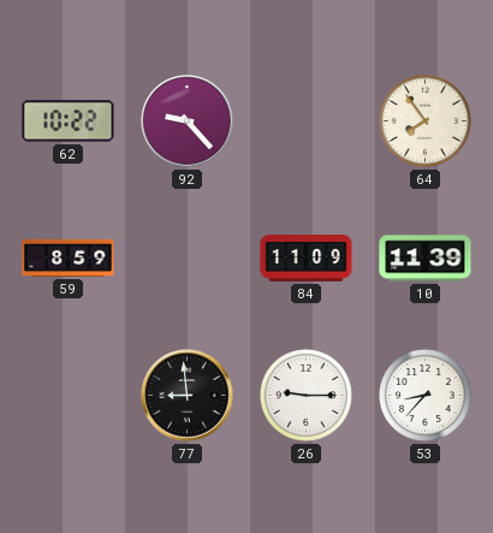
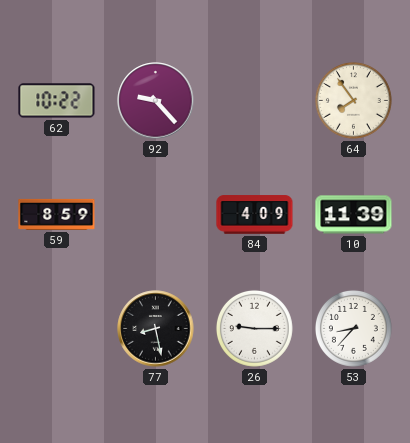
84: 11:09 -> 4:09
77: 8:59 -> 8:28
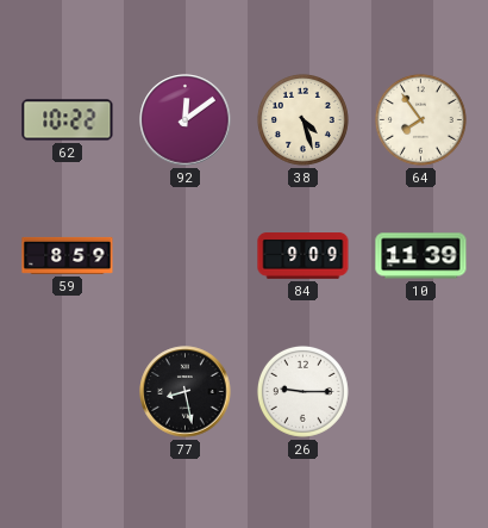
92: 9:23 -> 12:09
38: none -> 4:27
84: 4:09 -> 9:09
53: 8:37 -> none
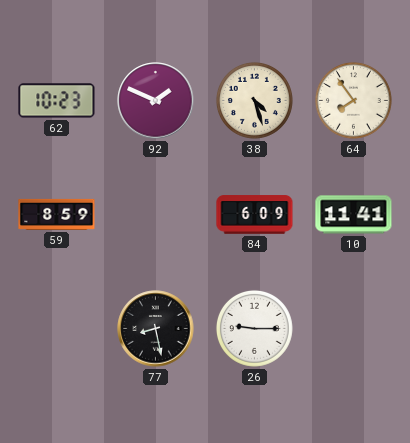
62: 10:22 -> 10:23
92: 12:09 -> 1:49
84: 9:09 -> 6:09
10: 11:39 -> 11:41
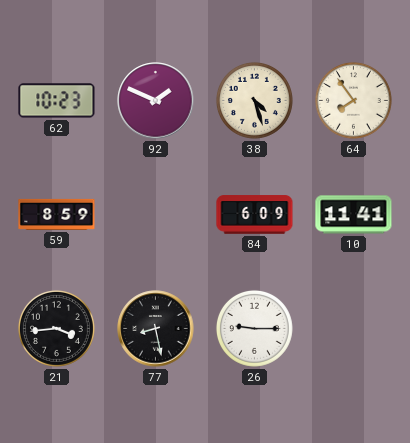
21: none -> 3:44
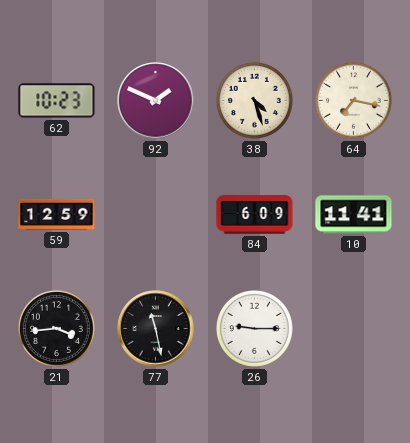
64: 7:54 -> 7:17
59: 8:59 -> 12:59
77: 8:28 -> 11:28
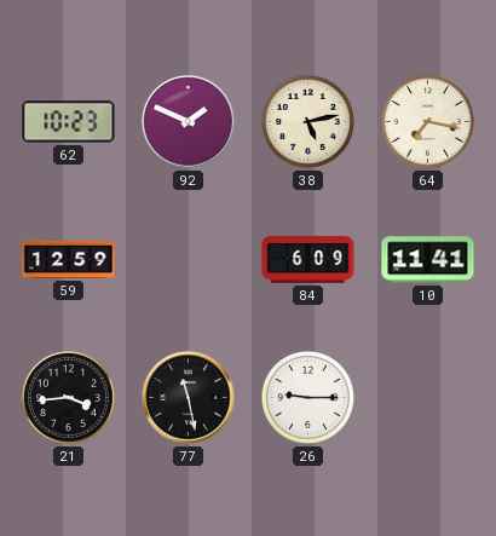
38: 4:27 -> 5:13
